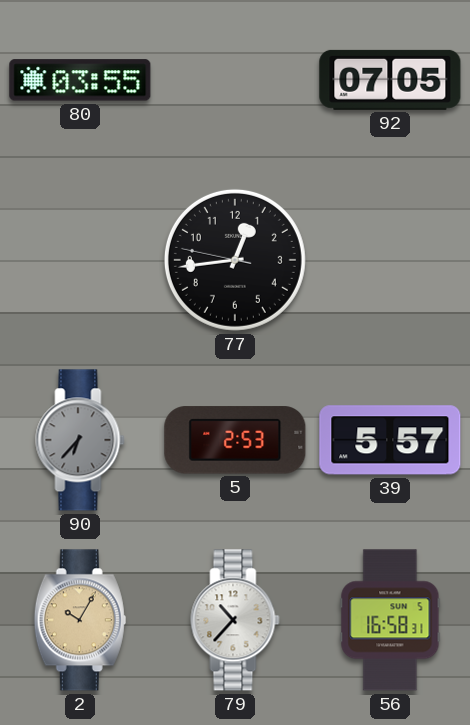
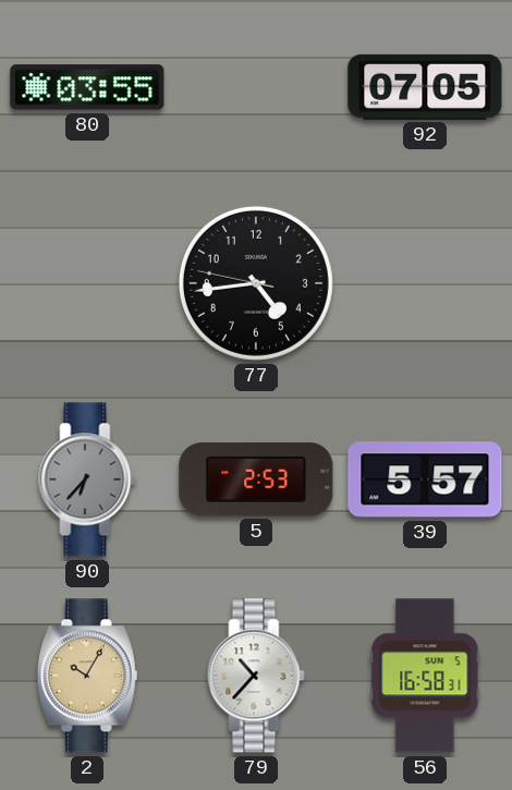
77: 12:43 -> 4:43
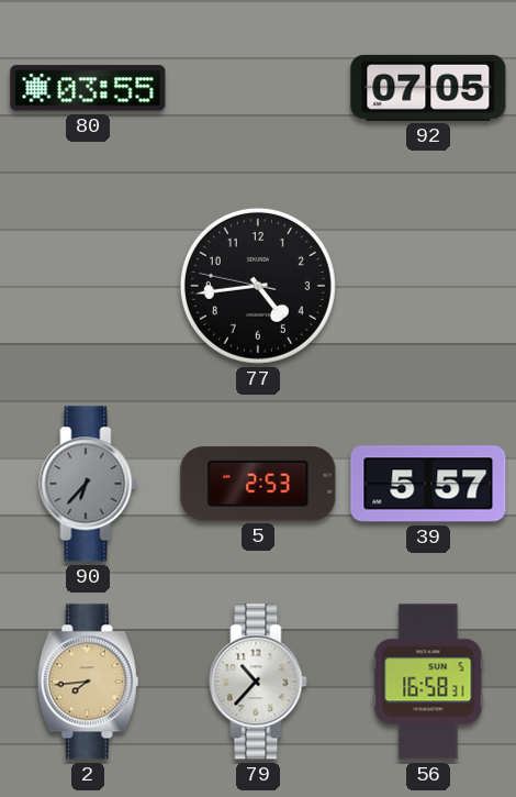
2: 10:05 -> 7:44
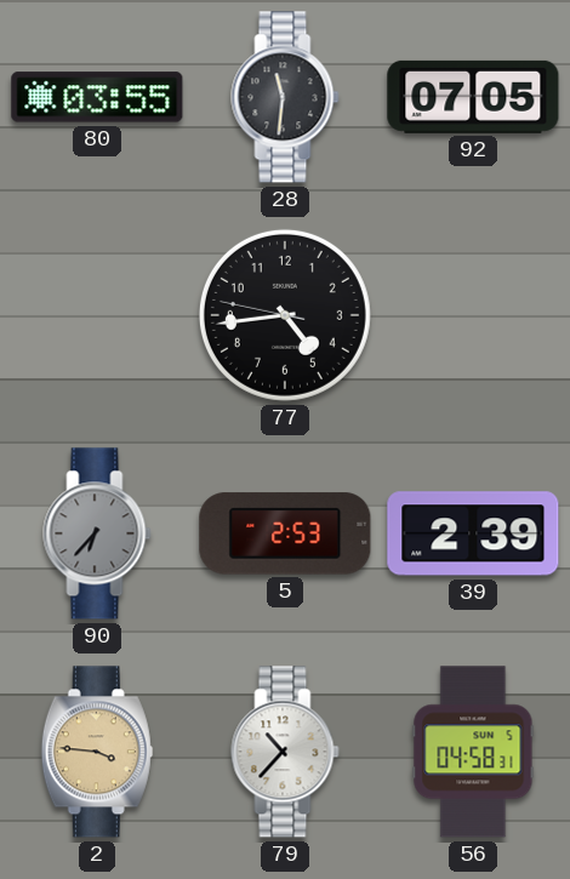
28: none -> 11:31
39: 5:57 -> 2:39
2: 7:44 -> 3:46
56: 16:58 -> 04:58
